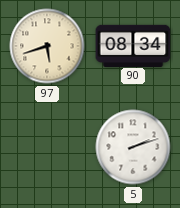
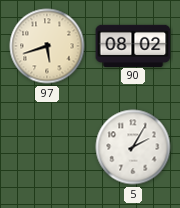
90: 08:34 -> 08:02
5: 2:12 -> 2:05
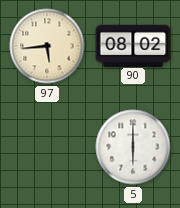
97: 5:42 -> 5:44
5: 2:05 -> 6:00
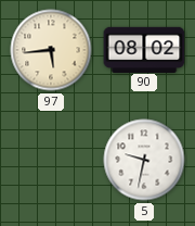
5: 6:00 -> 9:32
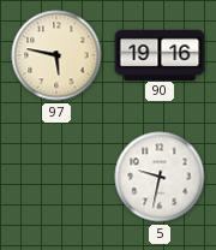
97: 5:44 -> 5:47
90: 08:02 -> 19:16
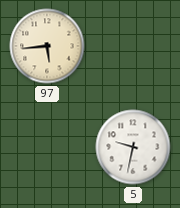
97: 5:47 -> 5:44
90: 19:16 -> none
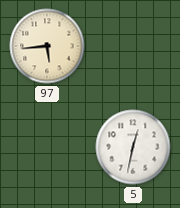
5: 9:32 -> 12:32
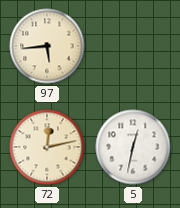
72: none -> 12:13
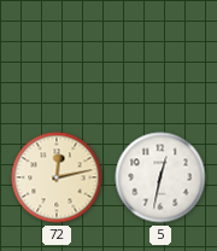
97: 5:44 -> none
